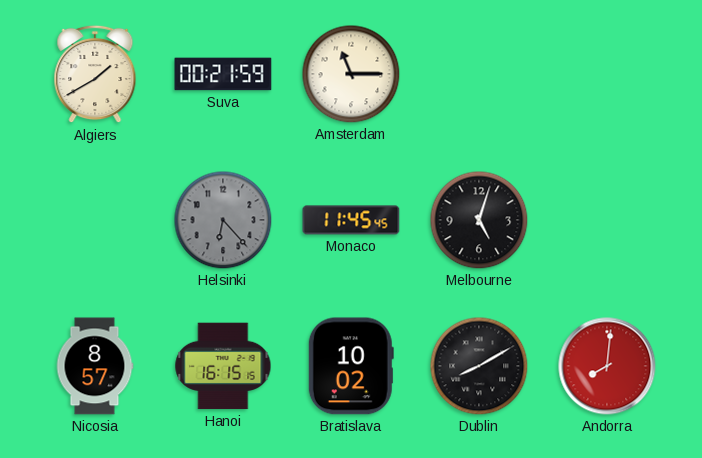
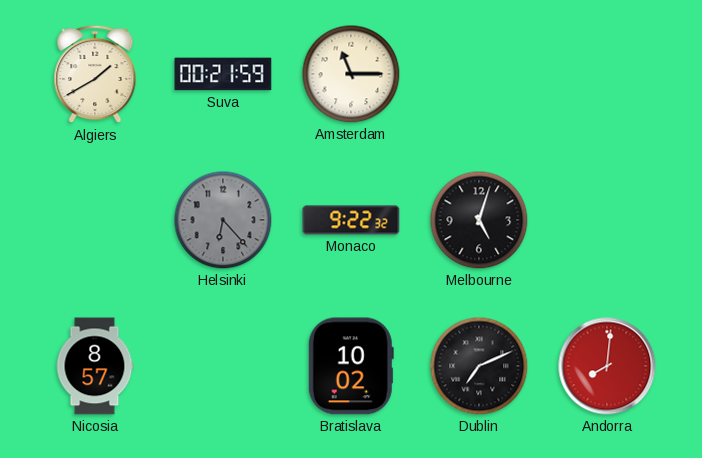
Monaco: 11:45 -> 9:22
Hanoi: 16:15 -> none
Dublin: 8:10 -> 7:11
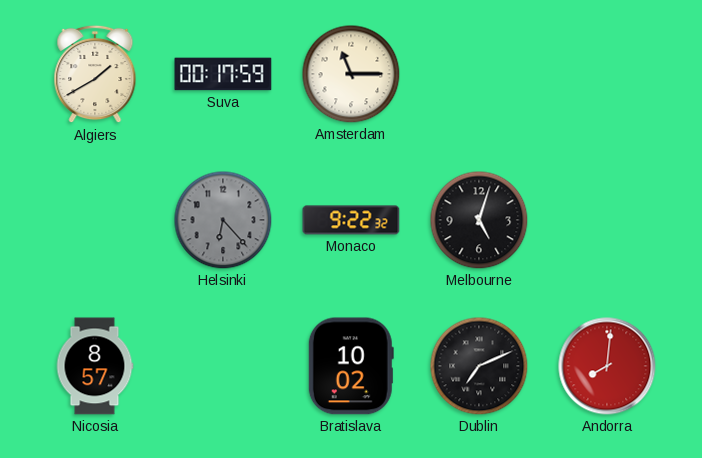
Suva: 00:21 -> 00:17
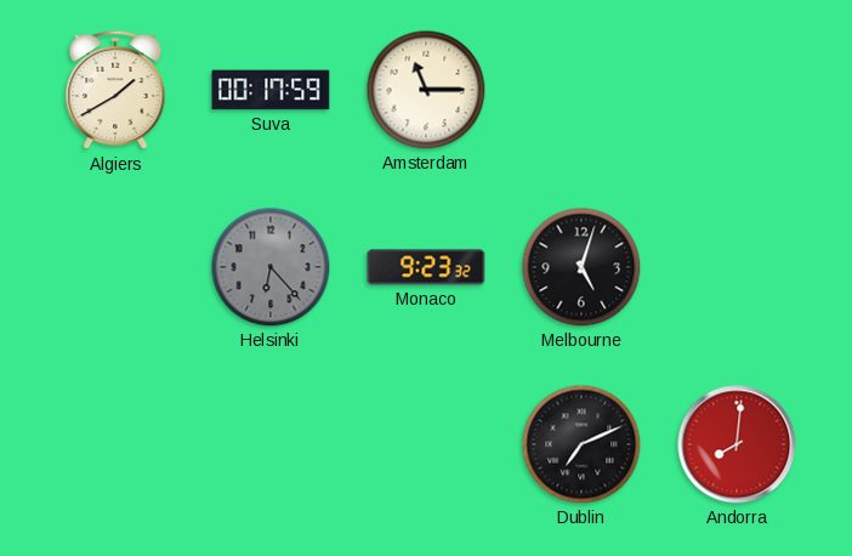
Monaco: 9:22 -> 9:23
Nicosia: 8:57 -> none
Bratislava: 10:02 -> none
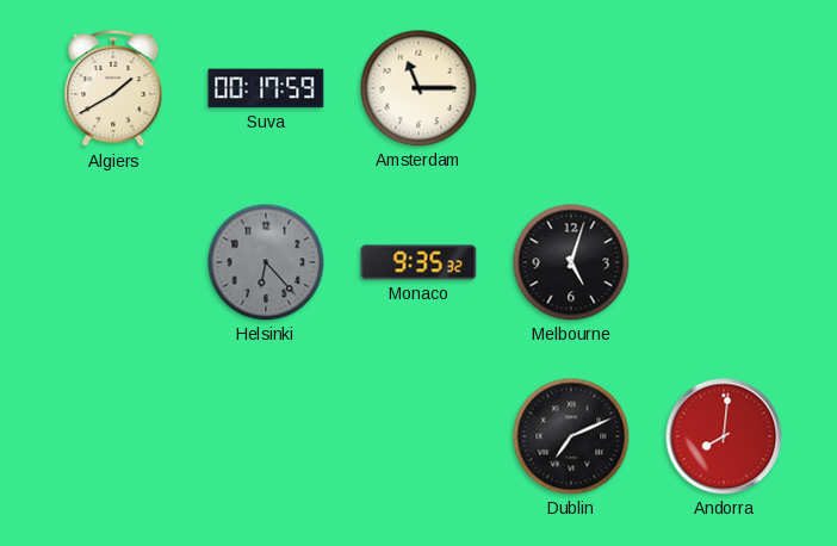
Monaco: 9:23 -> 9:35
